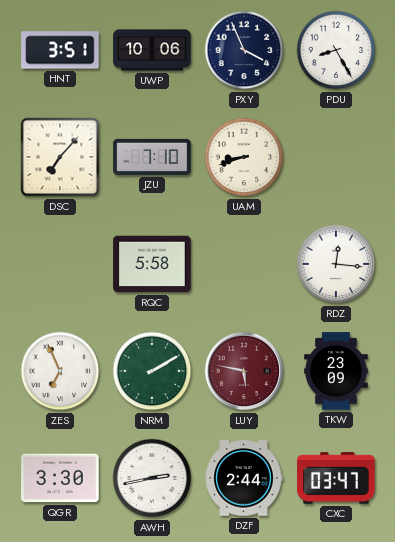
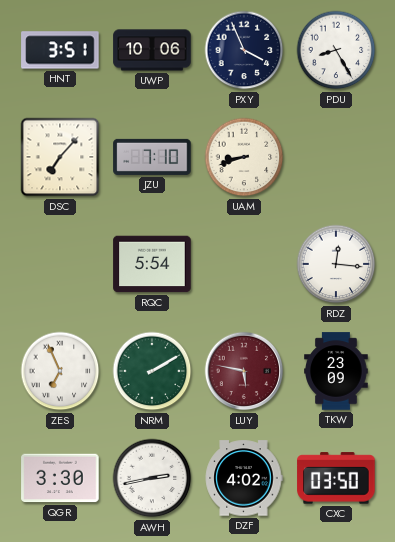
RQC: 5:58 -> 5:54
DZF: 2:44 -> 4:02
CXC: 03:47 -> 03:50
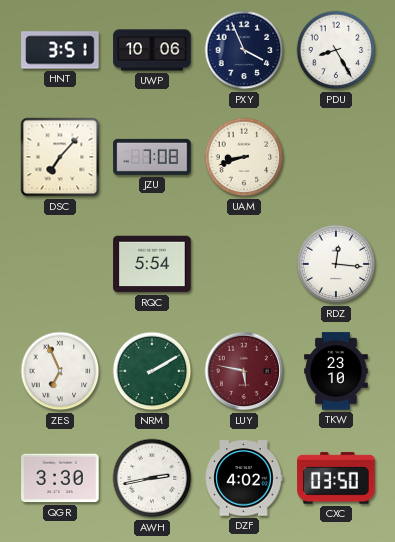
JZU: 7:10 -> 7:08
TKW: 23:09 -> 23:10
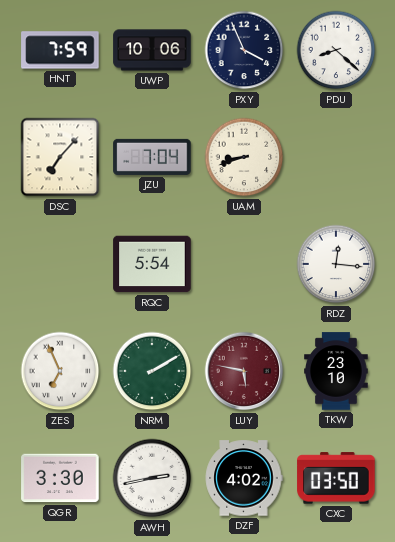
HNT: 3:51 -> 7:59
PDU: 8:25 -> 8:22
JZU: 7:08 -> 7:04
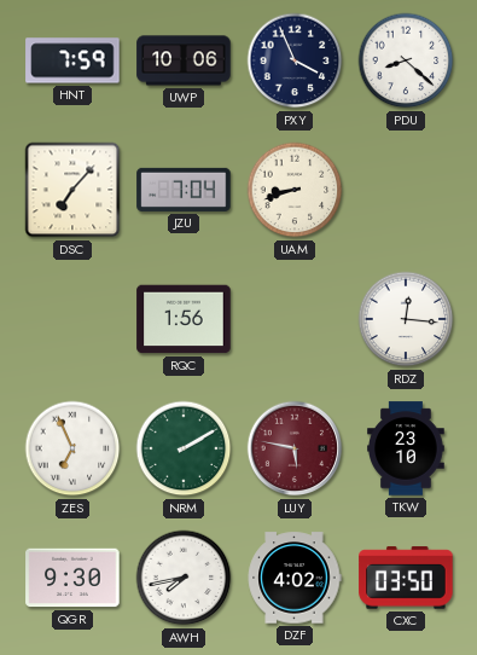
RQC: 5:54 -> 1:56
QGR: 3:30 -> 9:30
AWH: 2:43 -> 7:43
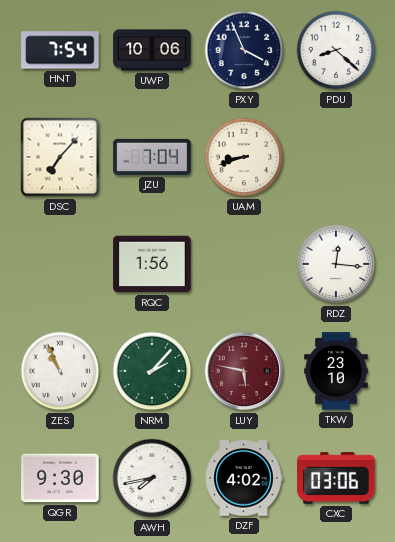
HNT: 7:59 -> 7:54
ZES: 6:56 -> 10:56
NRM: 2:10 -> 2:07
CXC: 03:50 -> 03:06
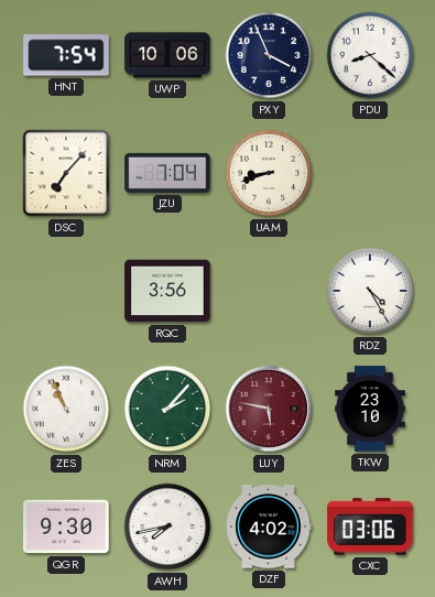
RQC: 1:56 -> 3:56
RDZ: 12:16 -> 4:25
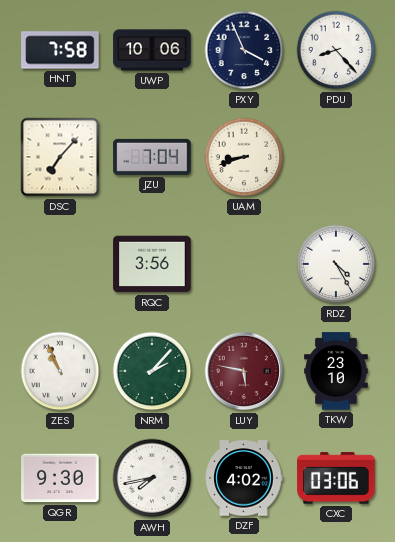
HNT: 7:54 -> 7:58
PDU: 8:22 -> 8:23
